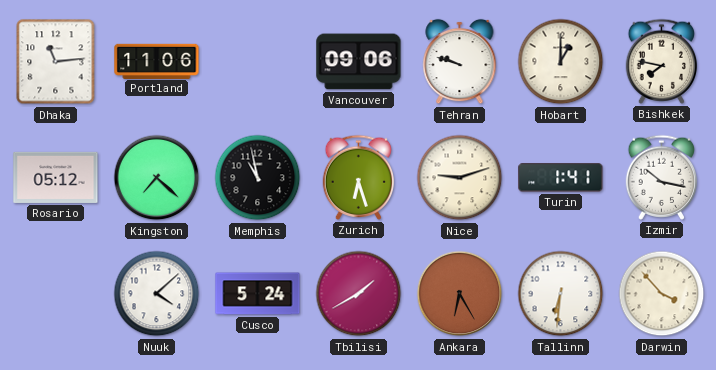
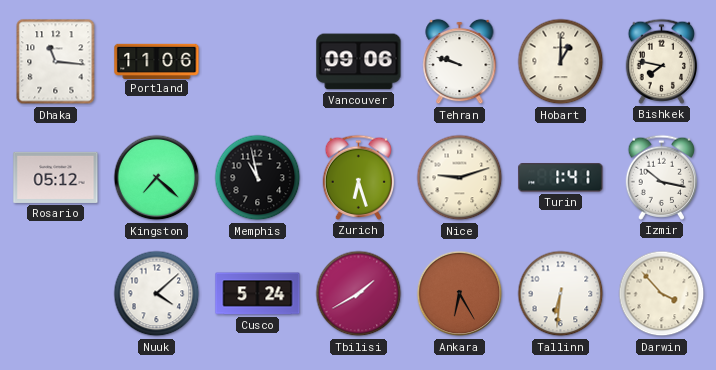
Dhaka: 11:14 -> 11:16
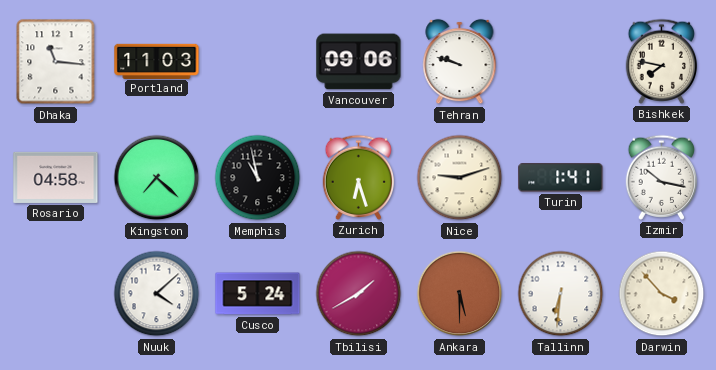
Portland: 11:06 -> 11:03
Hobart: 1:00 -> none
Rosario: 05:12 -> 04:58
Ankara: 6:25 -> 5:30
